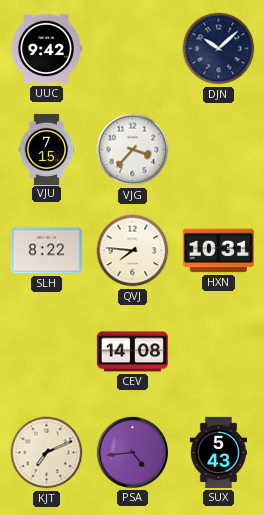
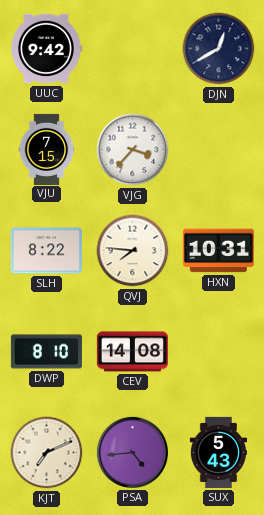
DJN: 10:08 -> 12:40
DWP: none -> 8:10
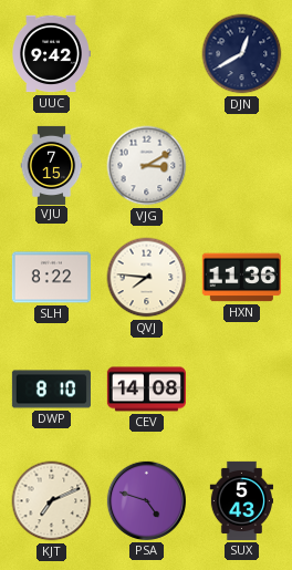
VJG: 3:37 -> 3:10
HXN: 10:31 -> 11:36
PSA: 4:44 -> 4:48
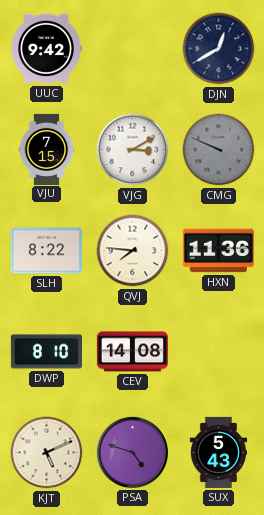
CMG: none -> 9:49
KJT: 7:11 -> 5:11
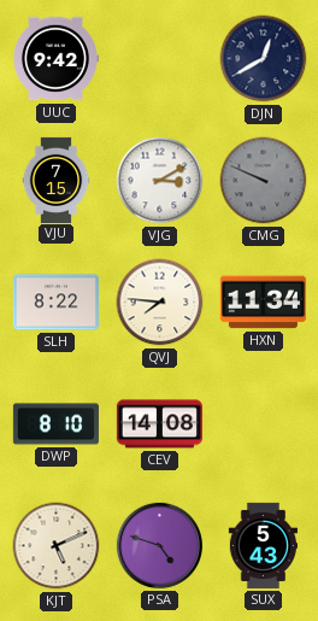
HXN: 11:36 -> 11:34
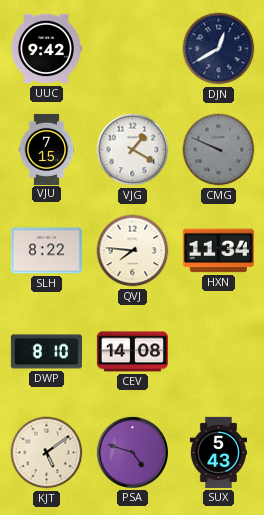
VJG: 3:10 -> 1:20
KJT: 5:11 -> 5:09
